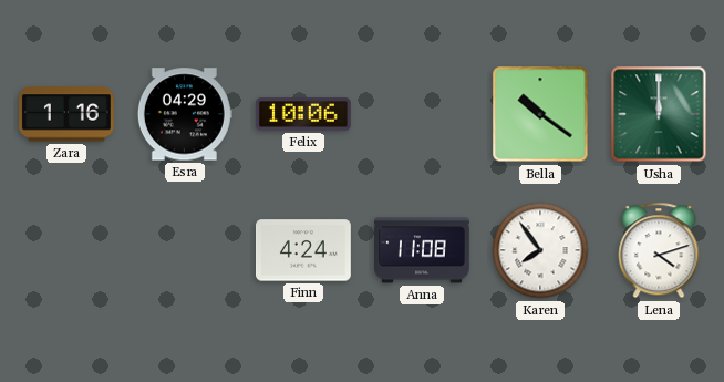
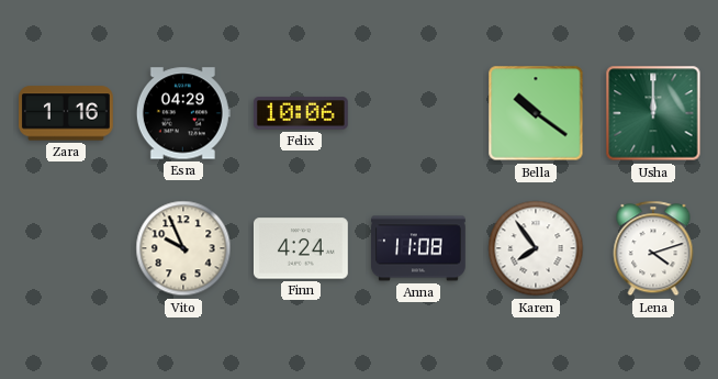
Vito: none -> 9:56
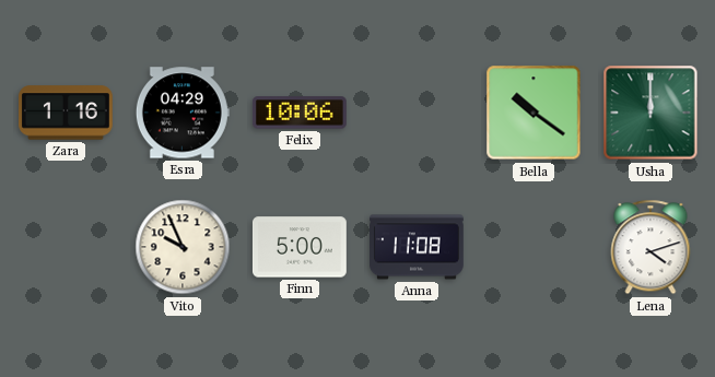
Finn: 4:24 -> 5:00
Karen: 7:54 -> none
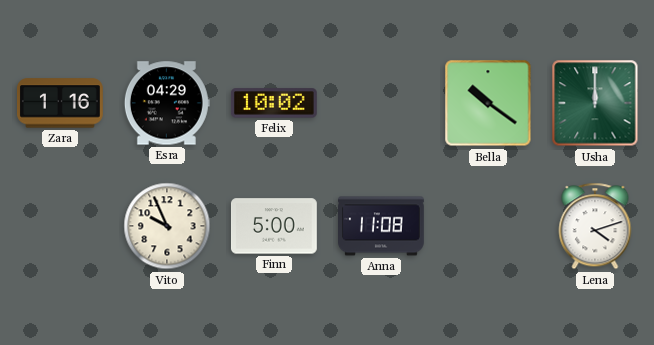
Felix: 10:06 -> 10:02
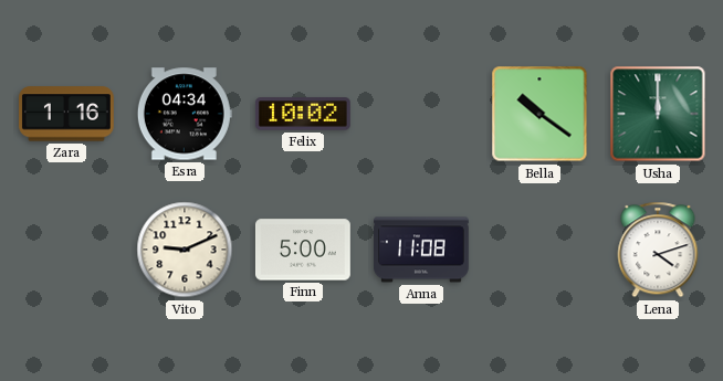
Esra: 04:29 -> 04:34
Vito: 9:56 -> 9:11
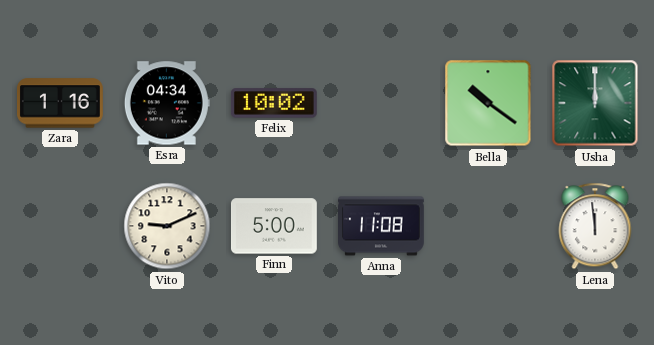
Lena: 4:12 -> 11:59
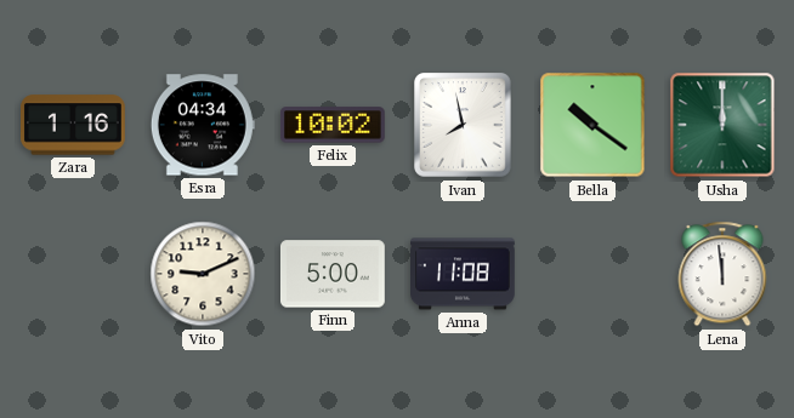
Ivan: none -> 7:58
